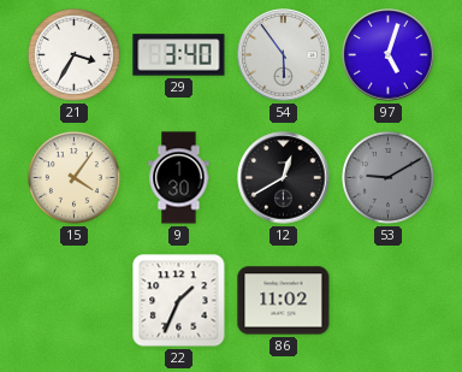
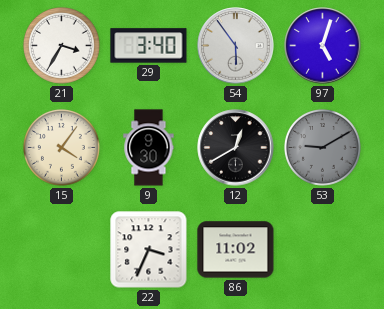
9: 1:30 -> 9:30
22: 1:34 -> 3:34
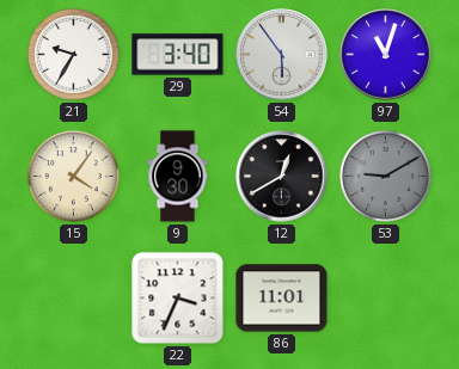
21: 3:35 -> 9:35
97: 5:03 -> 11:03
86: 11:02 -> 11:01
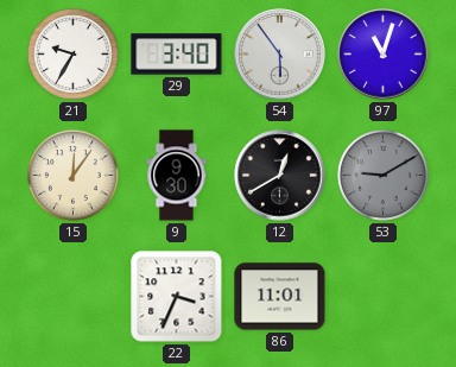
15: 4:06 -> 12:06
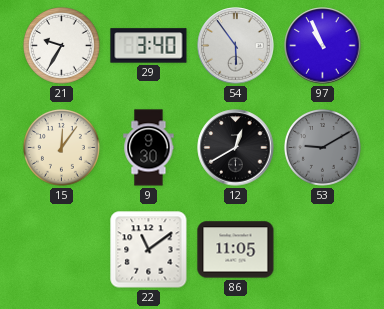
97: 11:03 -> 10:56
22: 3:34 -> 11:09
86: 11:01 -> 11:05
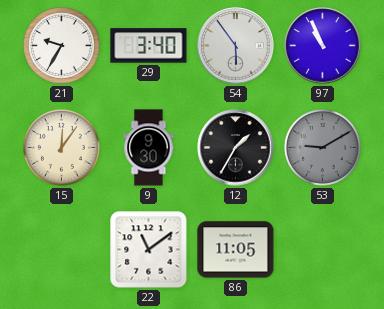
12: 12:40 -> 1:35
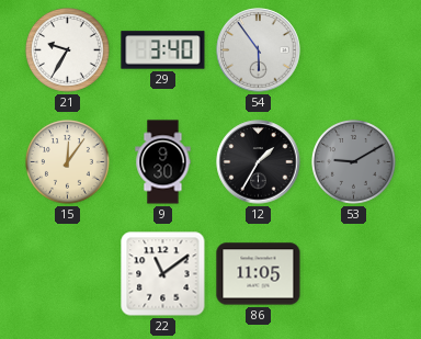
97: 10:56 -> none
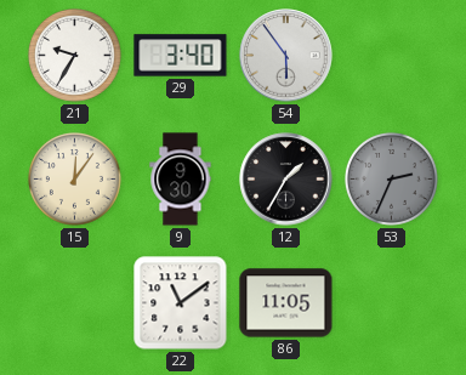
53: 9:10 -> 2:34
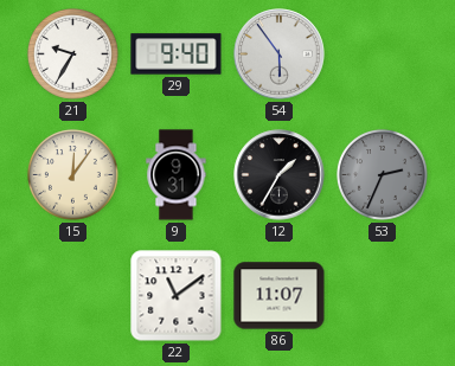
29: 3:40 -> 9:40
9: 9:30 -> 9:31
86: 11:05 -> 11:07
